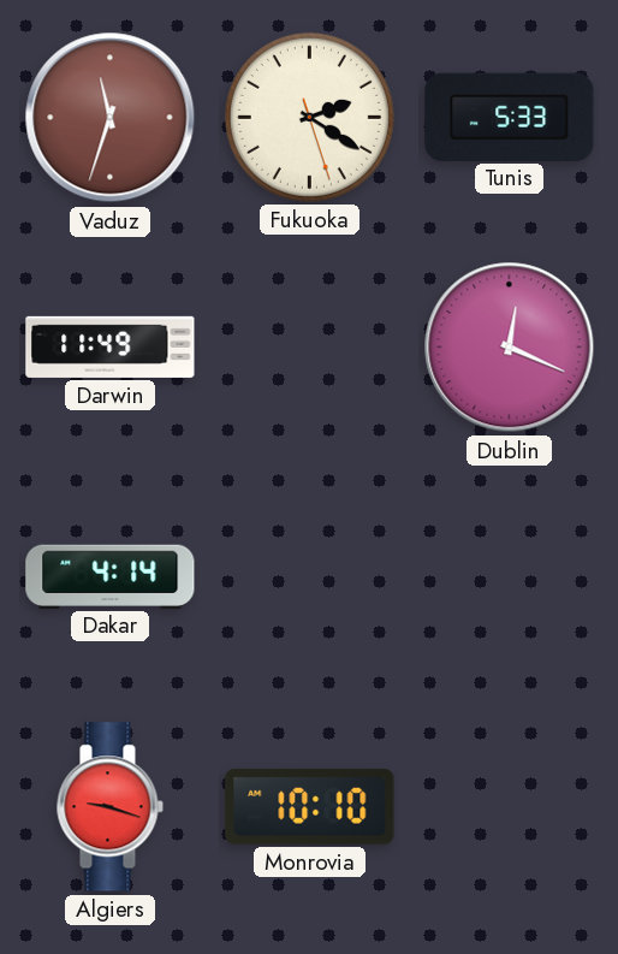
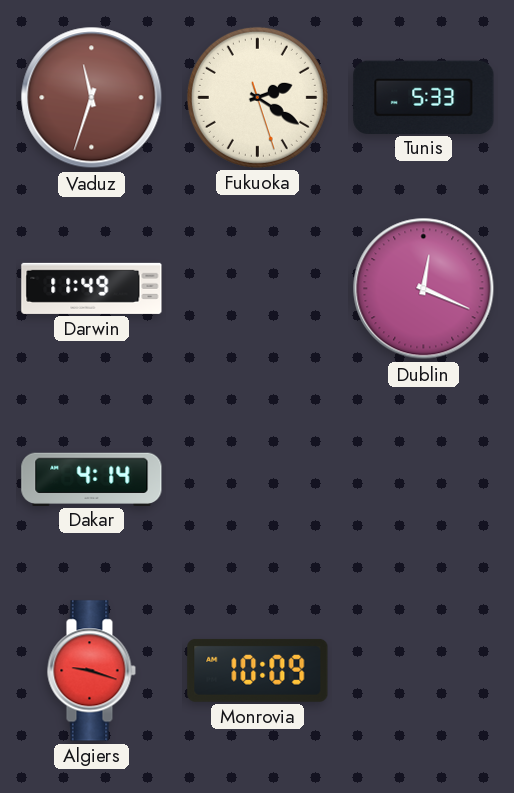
Monrovia: 10:10 -> 10:09
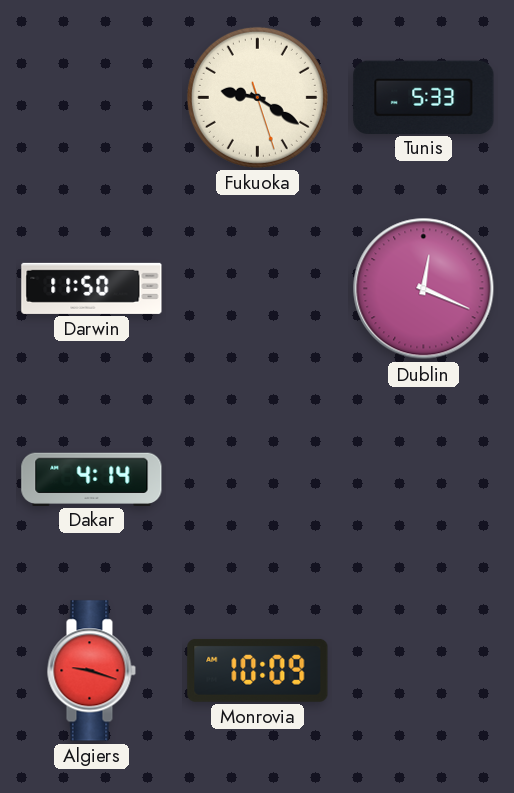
Vaduz: 11:33 -> none
Fukuoka: 2:20 -> 9:20
Darwin: 11:49 -> 11:50
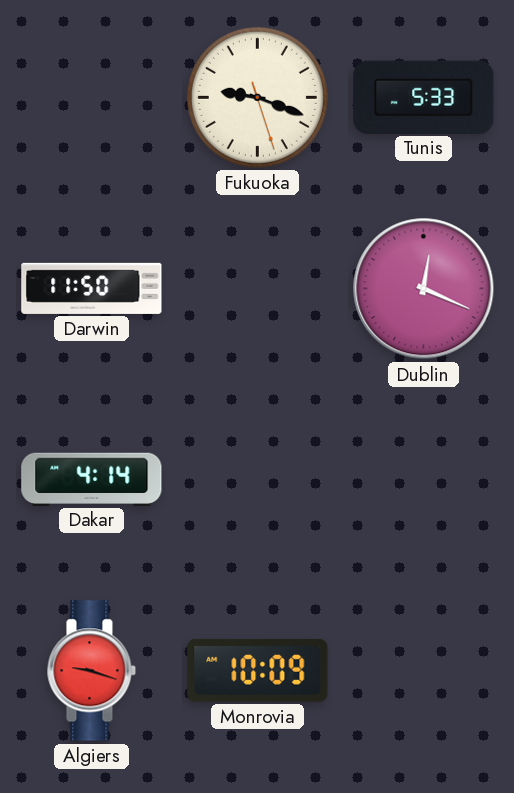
Fukuoka: 9:20 -> 9:18
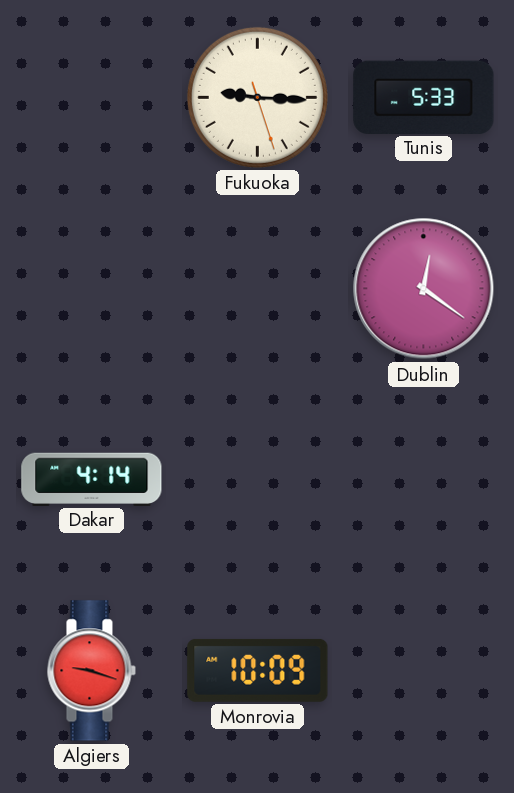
Fukuoka: 9:18 -> 9:15
Darwin: 11:50 -> none
Dublin: 12:19 -> 12:21
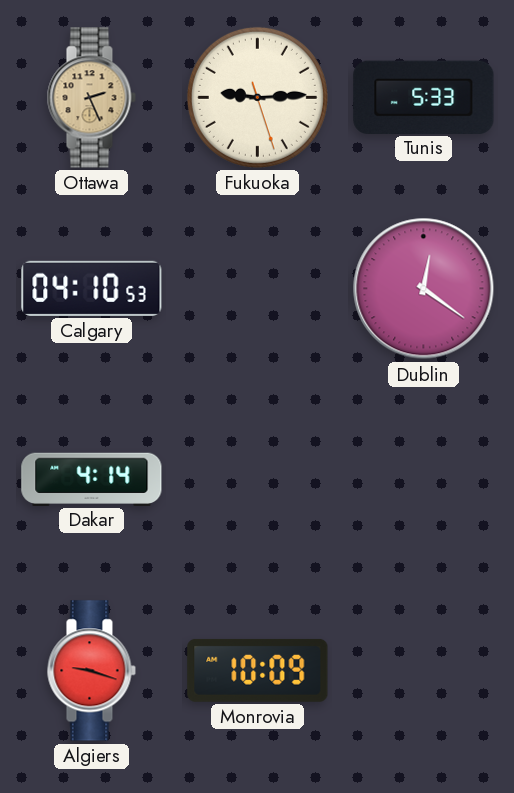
Ottawa: none -> 2:26
Fukuoka: 9:15 -> 9:14
Calgary: none -> 04:10
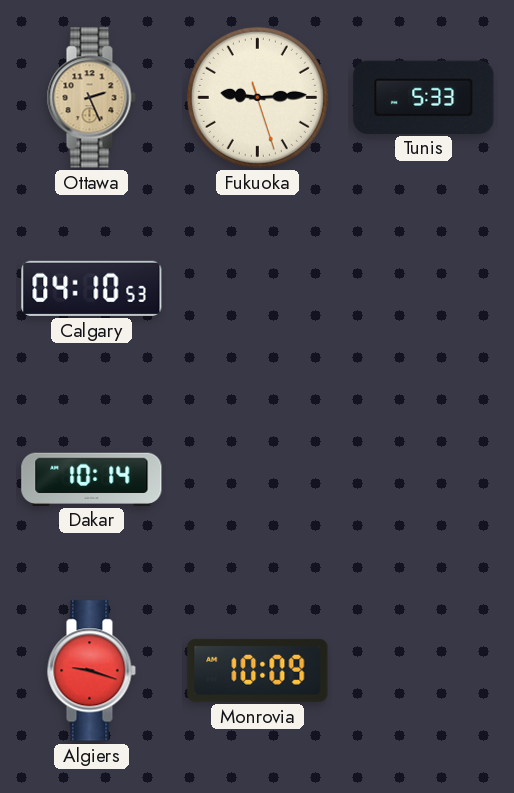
Dublin: 12:21 -> none
Dakar: 4:14 -> 10:14
